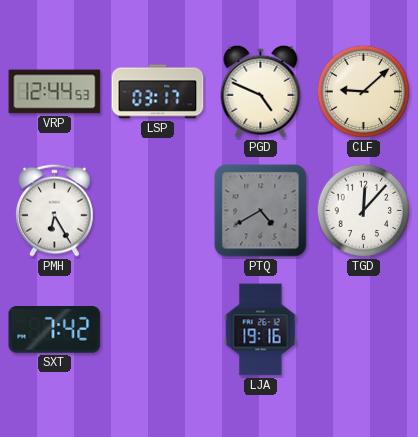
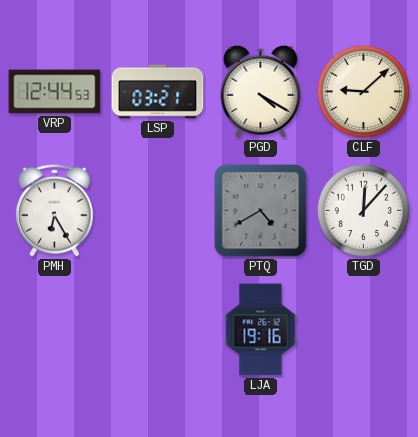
LSP: 03:17 -> 03:21
PGD: 4:49 -> 4:20
SXT: 7:42 -> none
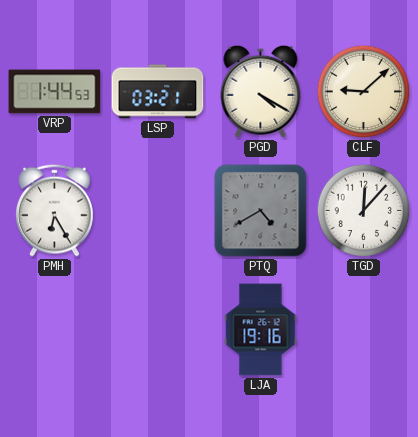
VRP: 12:44 -> 1:44
